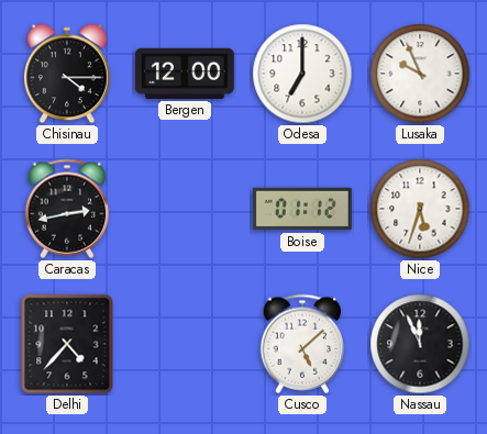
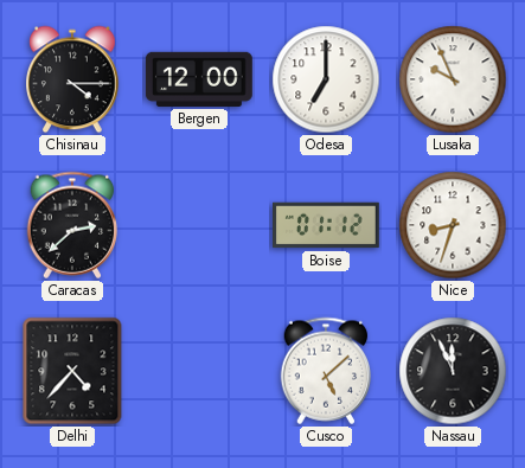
Caracas: 2:43 -> 2:38
Nice: 5:33 -> 8:33
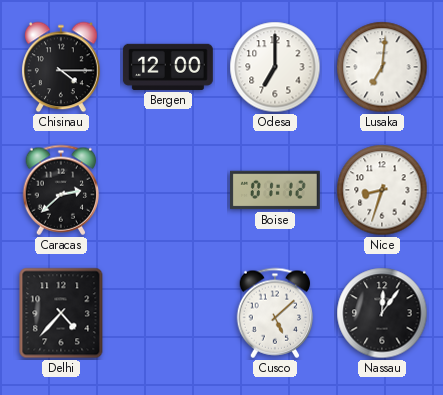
Lusaka: 9:56 -> 7:01
Nassau: 11:56 -> 12:06
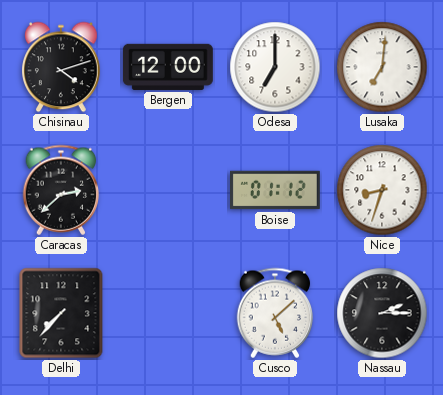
Chisinau: 4:15 -> 4:12
Delhi: 4:37 -> 7:37
Nassau: 12:06 -> 2:15
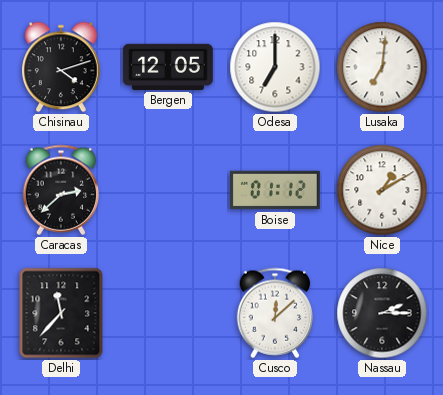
Bergen: 12:00 -> 12:05
Nice: 8:33 -> 1:10
Delhi: 7:37 -> 11:37
Cusco: 5:08 -> 12:08
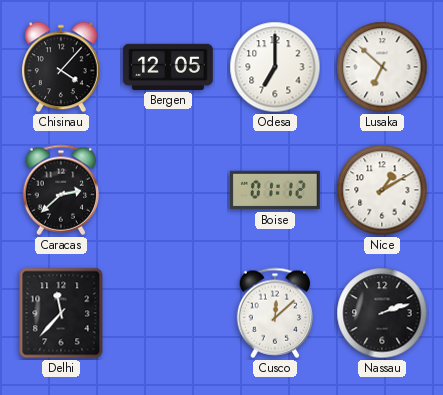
Chisinau: 4:12 -> 4:07
Lusaka: 7:01 -> 6:52
Nassau: 2:15 -> 2:12
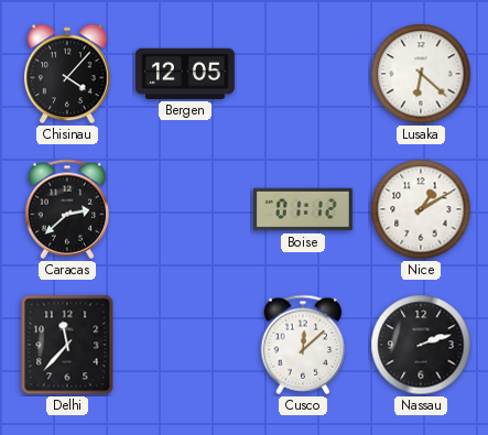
Odesa: 7:00 -> none
Lusaka: 6:52 -> 6:22
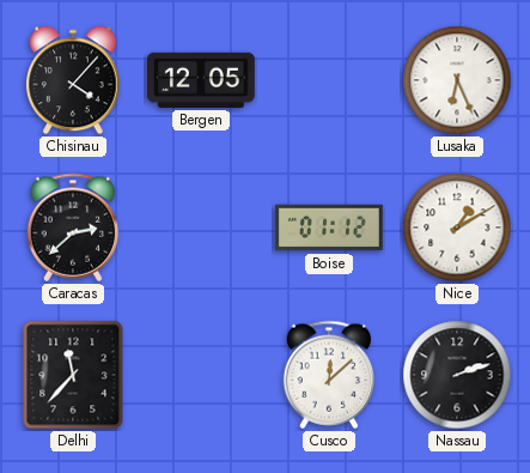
Lusaka: 6:22 -> 6:26
